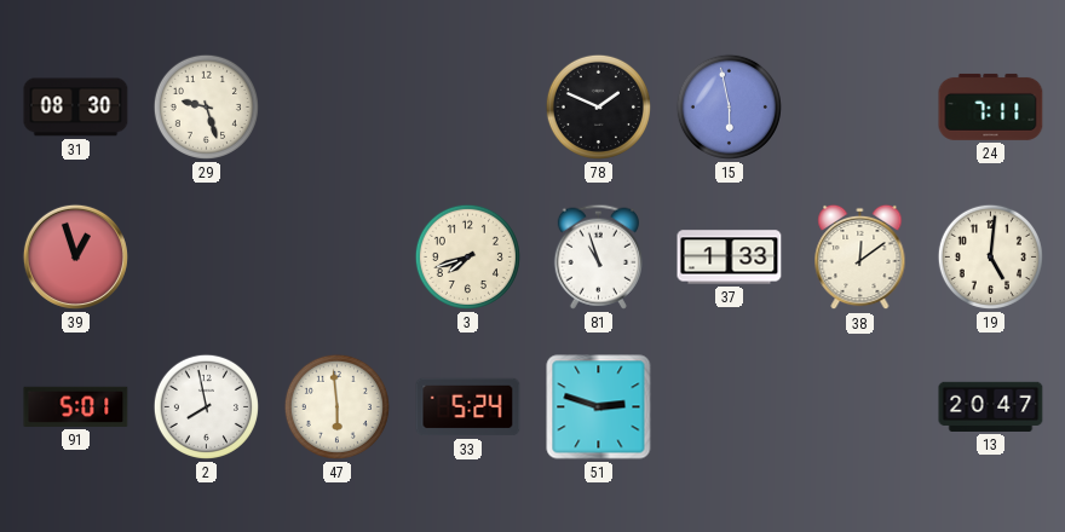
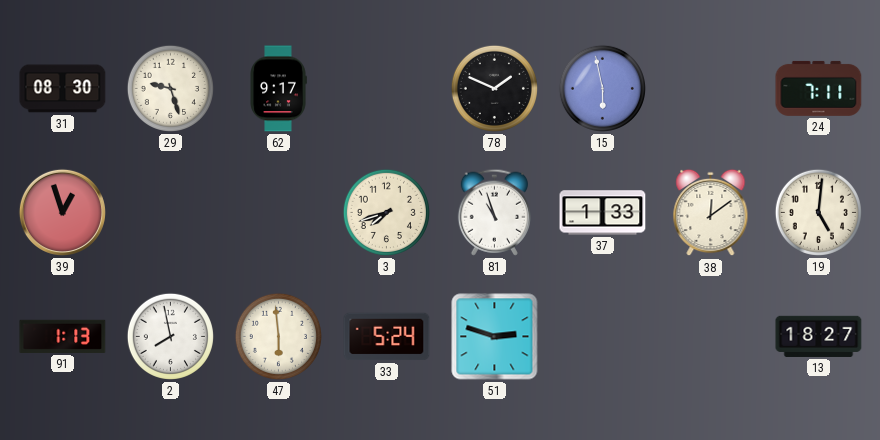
62: none -> 9:17
91: 5:01 -> 1:13
13: 20:47 -> 18:27
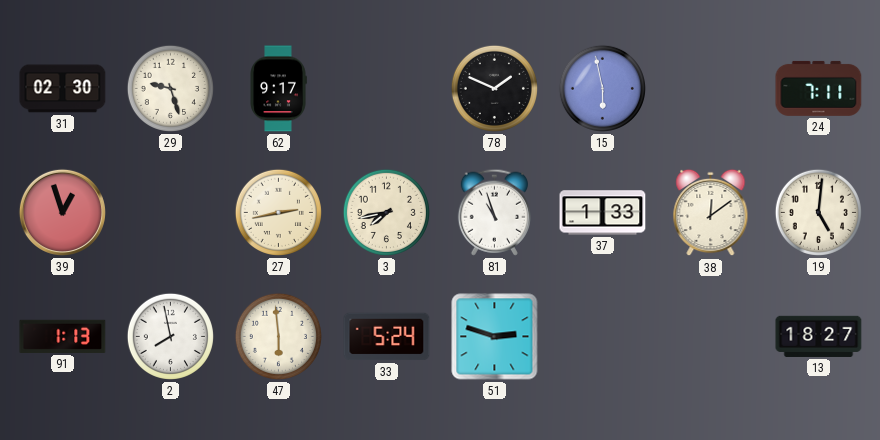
31: 08:30 -> 02:30
27: none -> 2:43
3: 7:42 -> 7:43
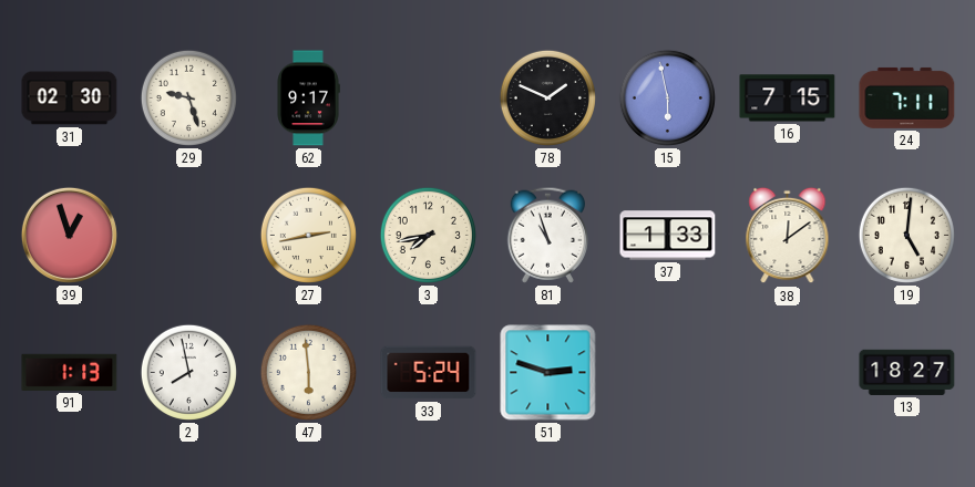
16: none -> 7:15
